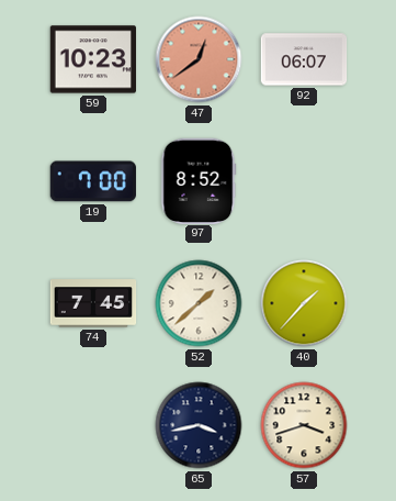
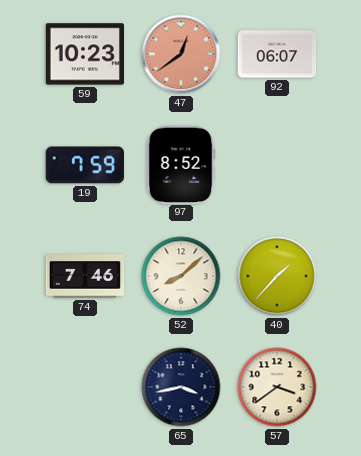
19: 7:00 -> 7:59
74: 7:45 -> 7:46
52: 1:38 -> 8:08
57: 3:42 -> 3:39
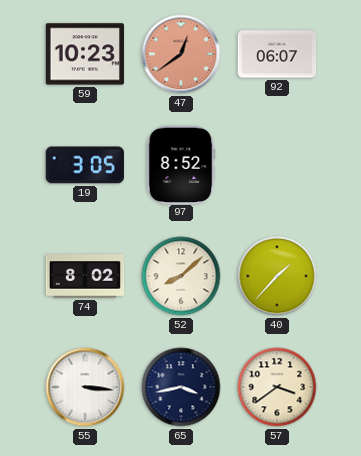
19: 7:59 -> 3:05
74: 7:46 -> 8:02
55: none -> 3:16
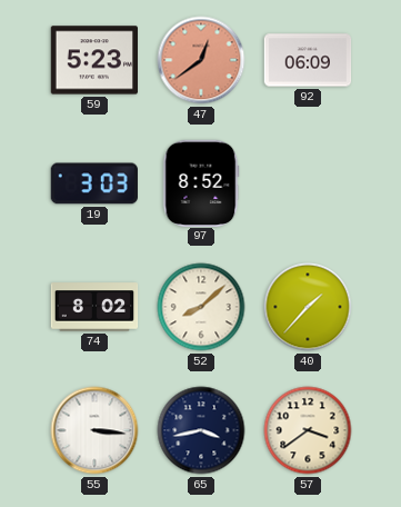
59: 10:23 -> 5:23
92: 06:07 -> 06:09
19: 3:05 -> 3:03
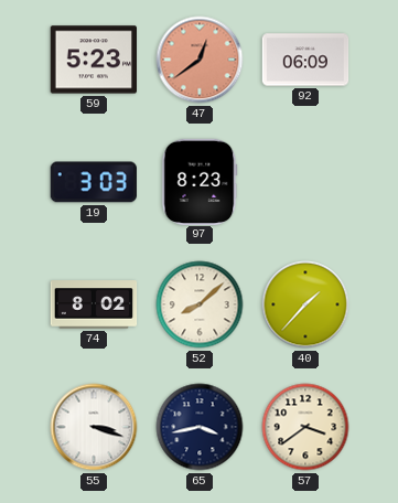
97: 8:52 -> 8:23
55: 3:16 -> 3:18
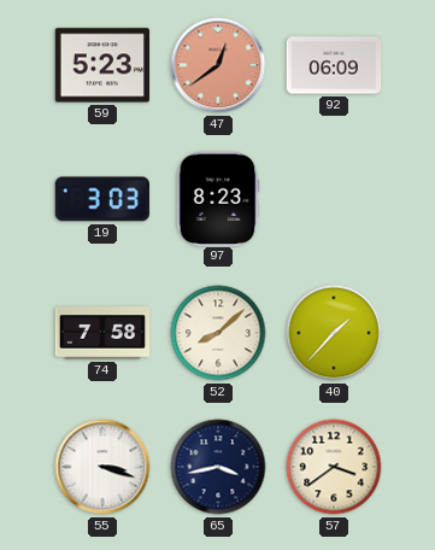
74: 8:02 -> 7:58
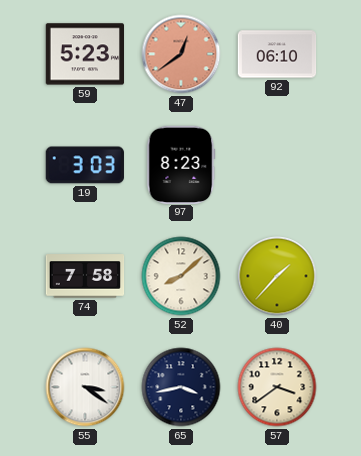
92: 06:09 -> 06:10
55: 3:18 -> 3:21
